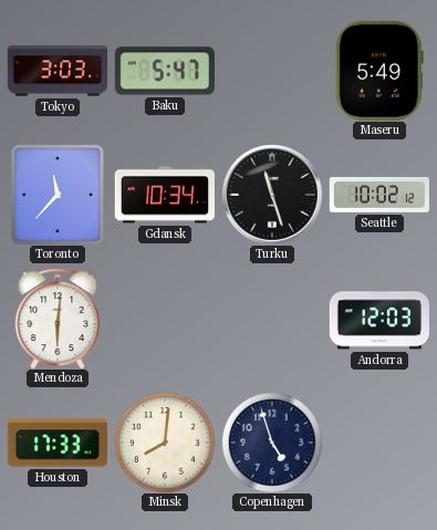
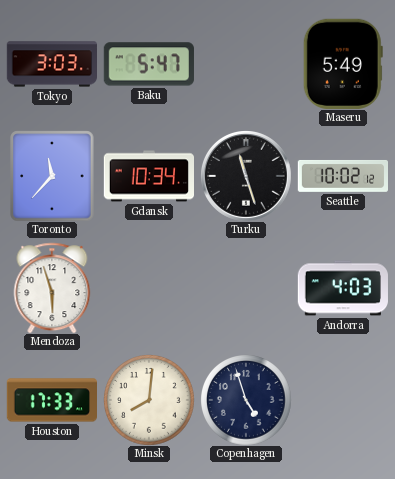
Mendoza: 6:01 -> 5:57
Andorra: 12:03 -> 4:03
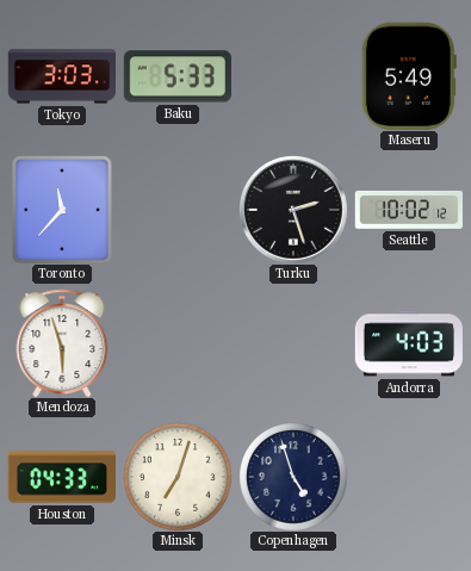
Baku: 5:47 -> 5:33
Gdansk: 10:34 -> none
Turku: 11:27 -> 2:27
Houston: 17:33 -> 04:33
Minsk: 8:01 -> 7:03
